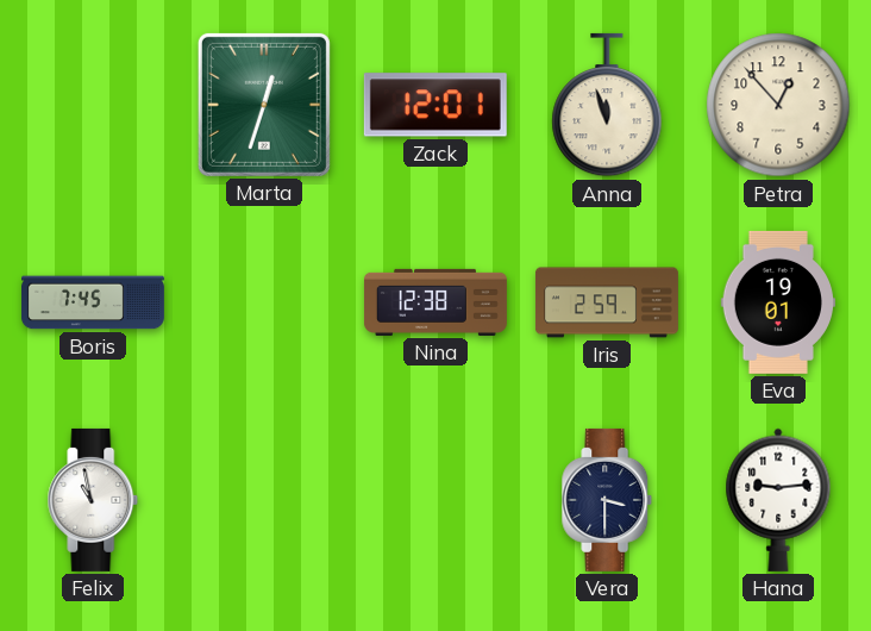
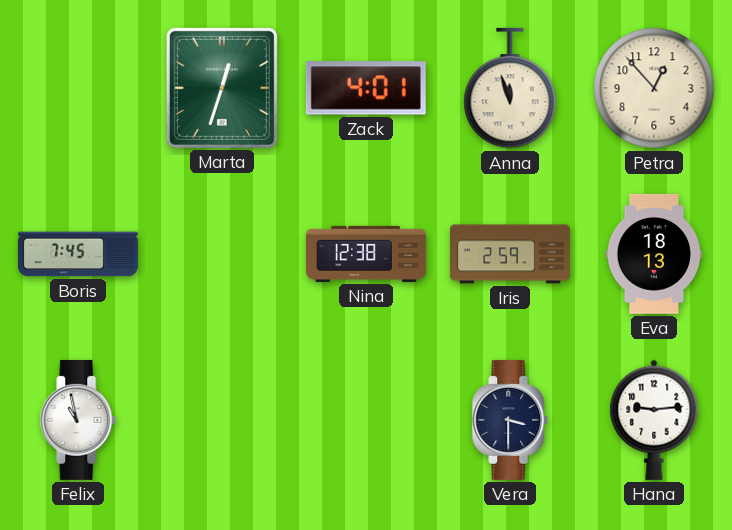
Zack: 12:01 -> 4:01
Eva: 19:01 -> 18:13
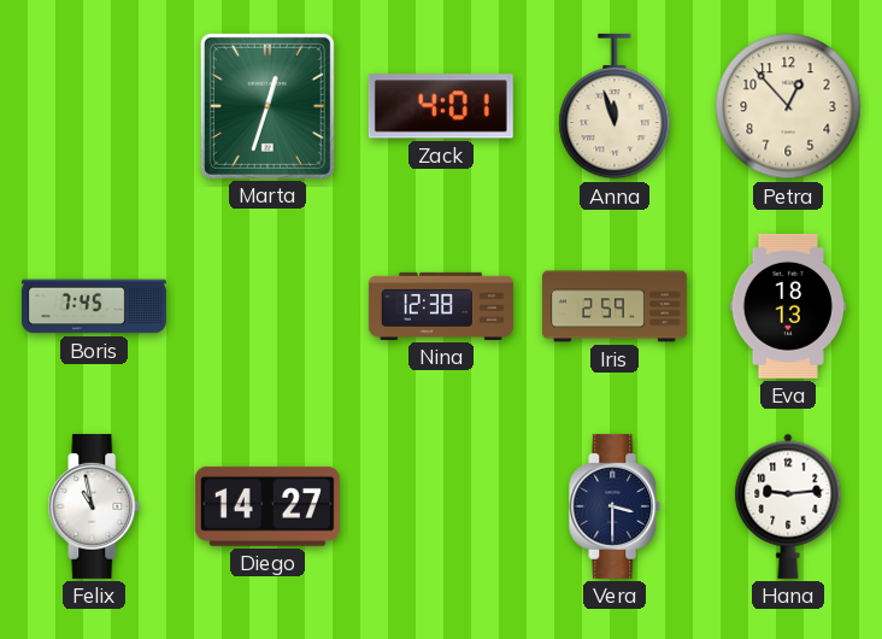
Diego: none -> 14:27
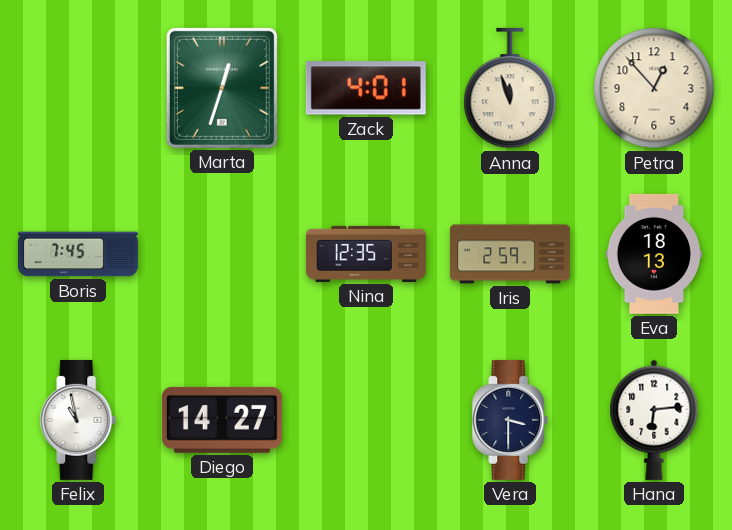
Nina: 12:38 -> 12:35
Hana: 9:14 -> 6:14
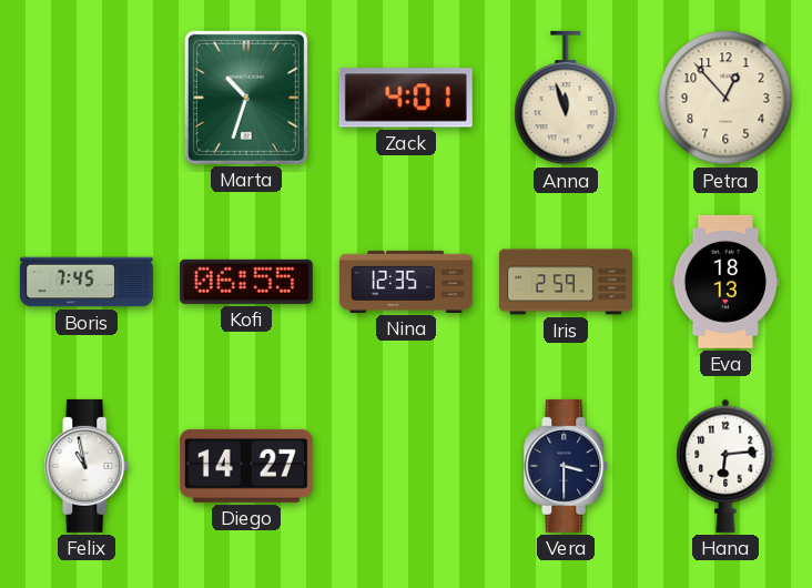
Marta: 12:33 -> 10:33
Kofi: none -> 06:55
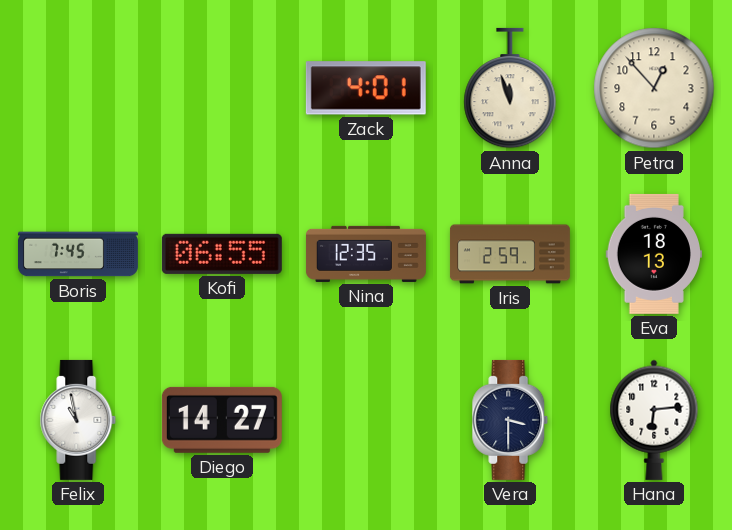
Marta: 10:33 -> none
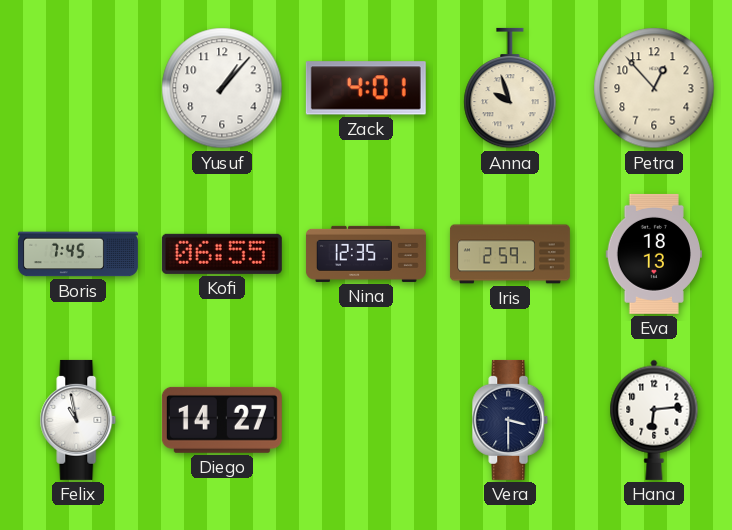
Yusuf: none -> 1:07
Anna: 11:57 -> 9:57
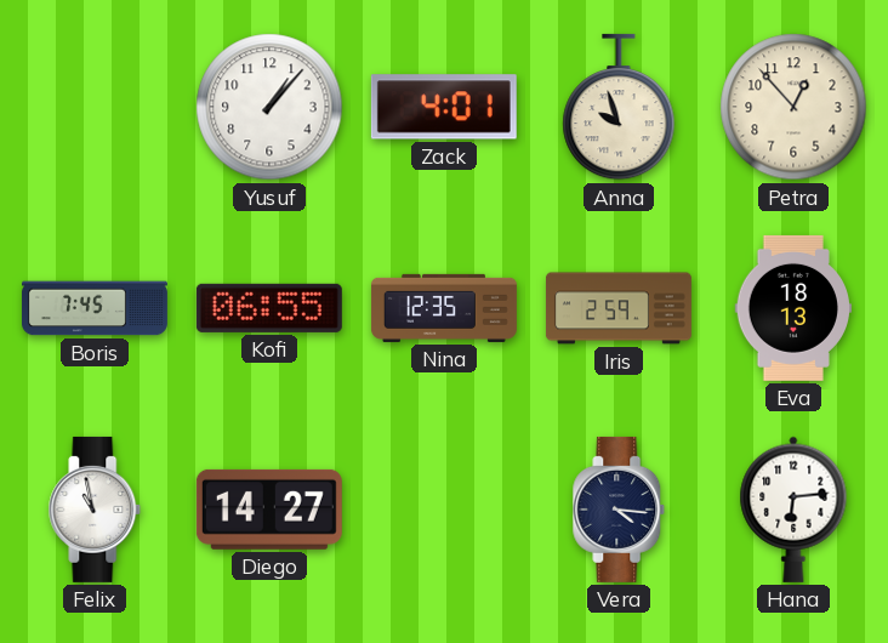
Vera: 3:30 -> 4:16
